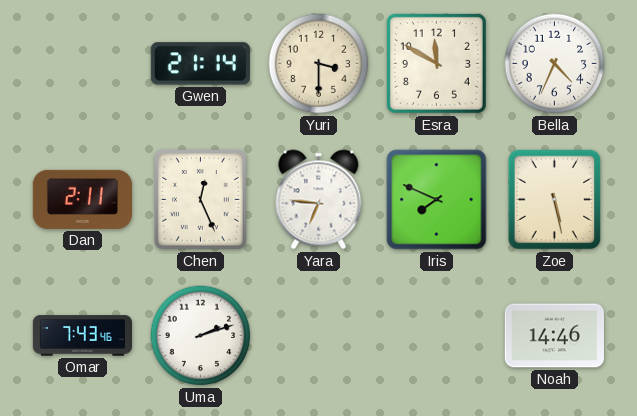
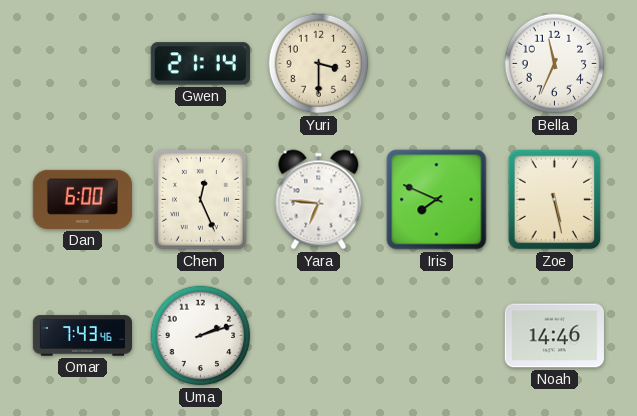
Esra: 11:50 -> none
Bella: 4:34 -> 11:34
Dan: 2:11 -> 6:00
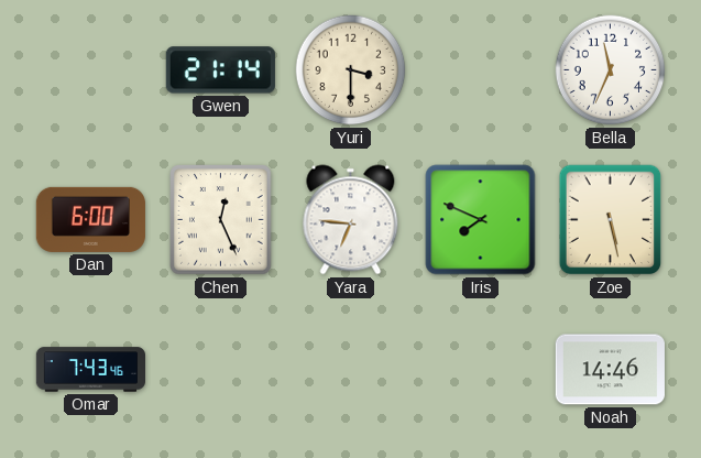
Uma: 2:12 -> none
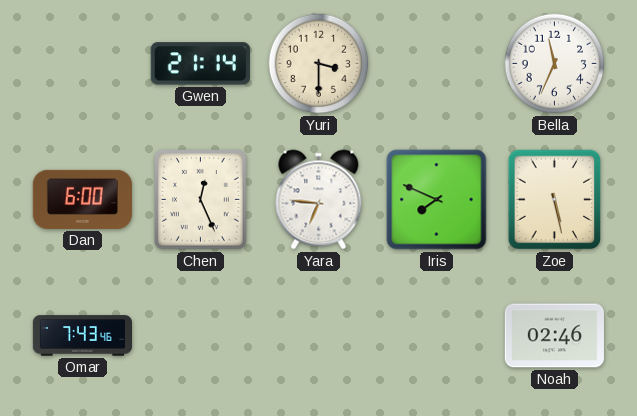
Noah: 14:46 -> 02:46
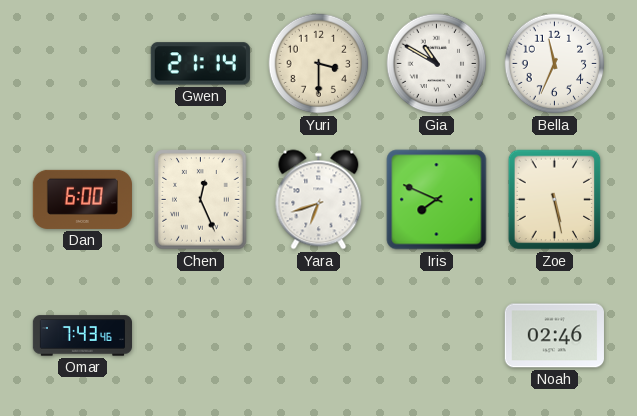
Gia: none -> 10:50
Yara: 6:46 -> 6:42
